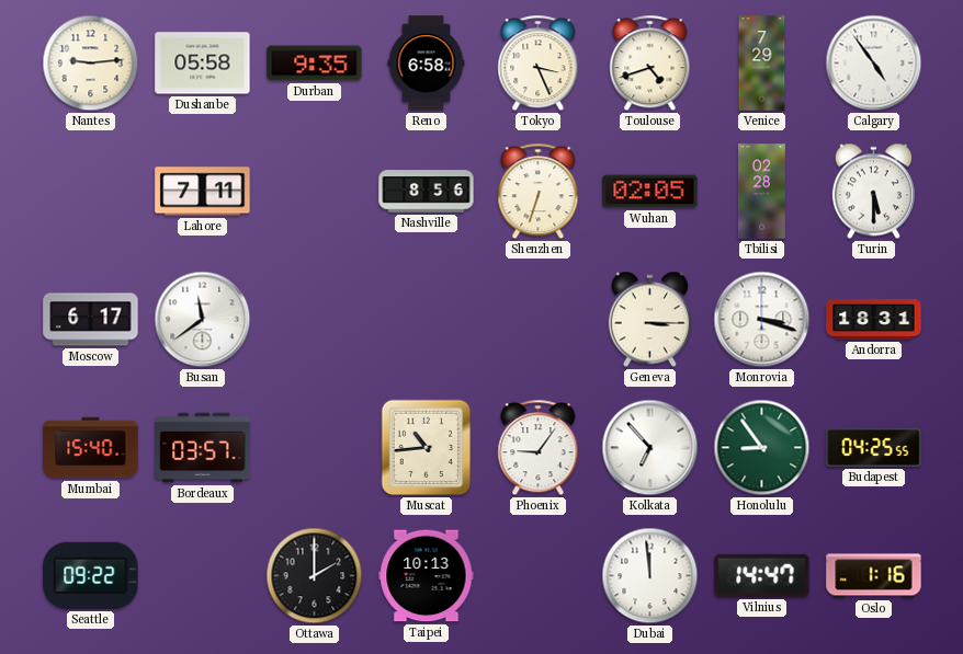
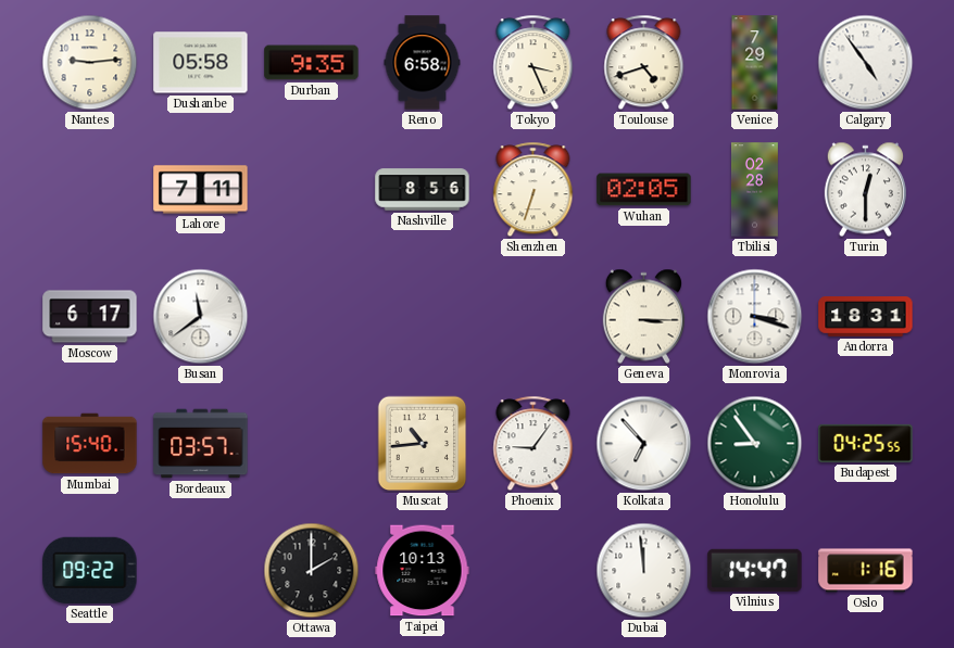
Turin: 5:30 -> 12:30
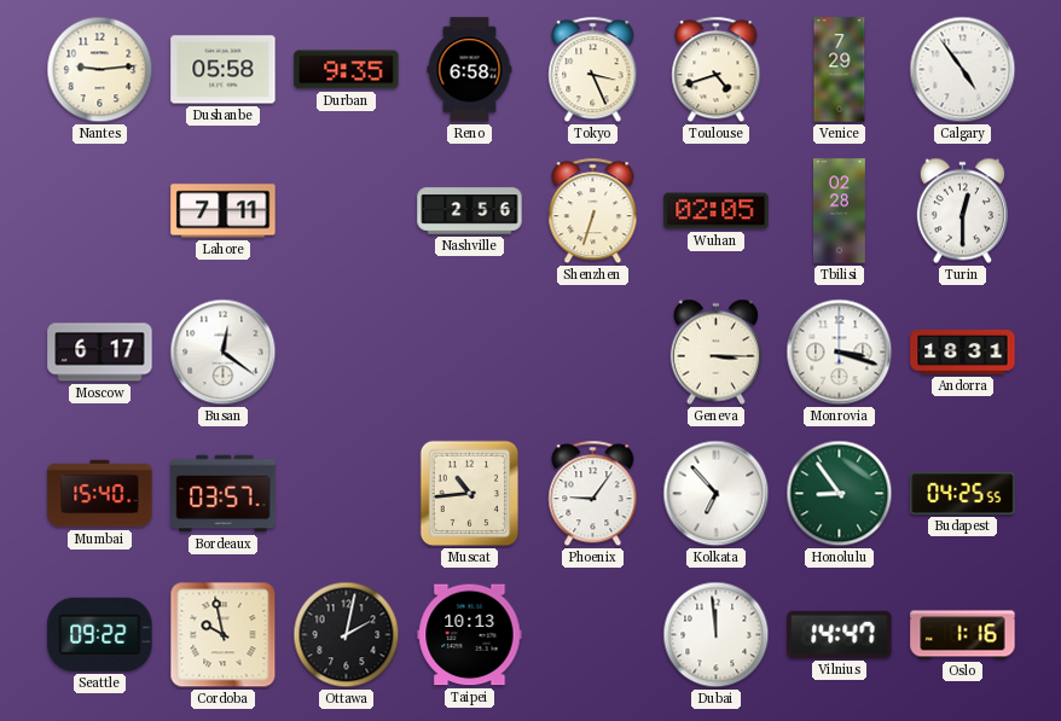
Nashville: 8:56 -> 2:56
Busan: 11:39 -> 12:21
Cordoba: none -> 9:58
Ottawa: 2:00 -> 2:02
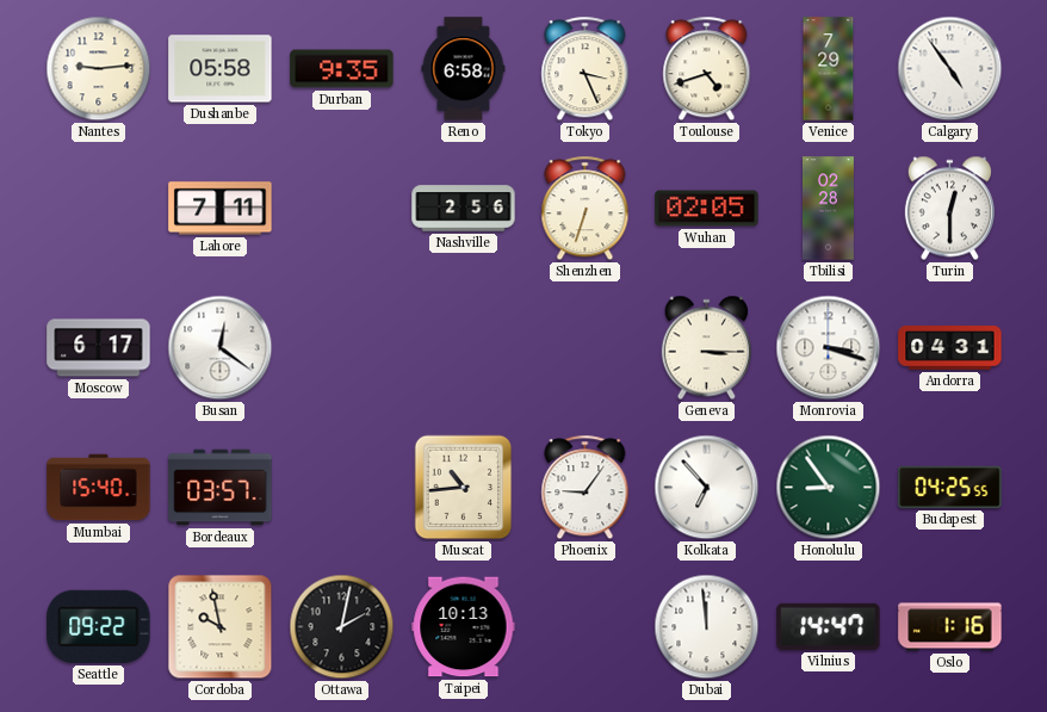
Andorra: 18:31 -> 04:31
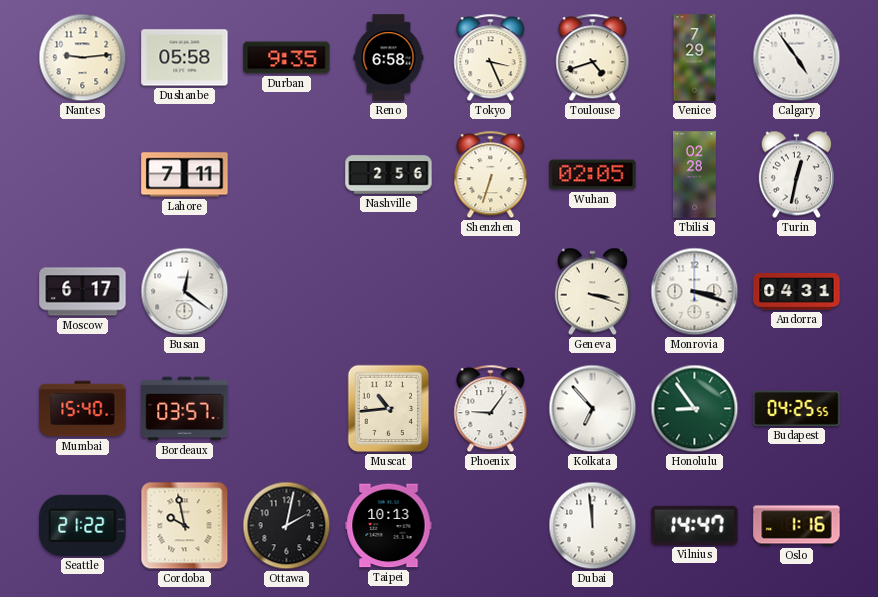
Turin: 12:30 -> 12:32
Geneva: 3:15 -> 3:18
Seattle: 09:22 -> 21:22
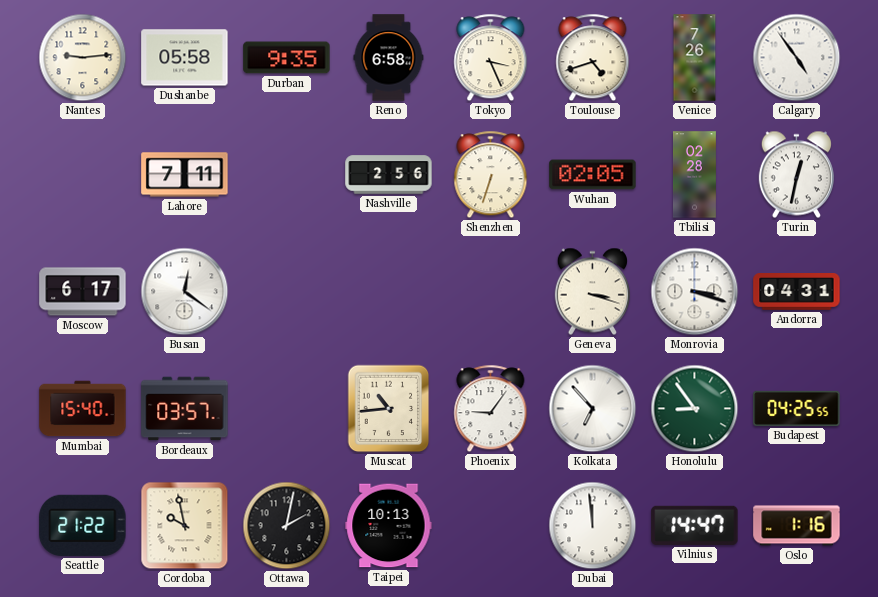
Venice: 7:29 -> 7:26
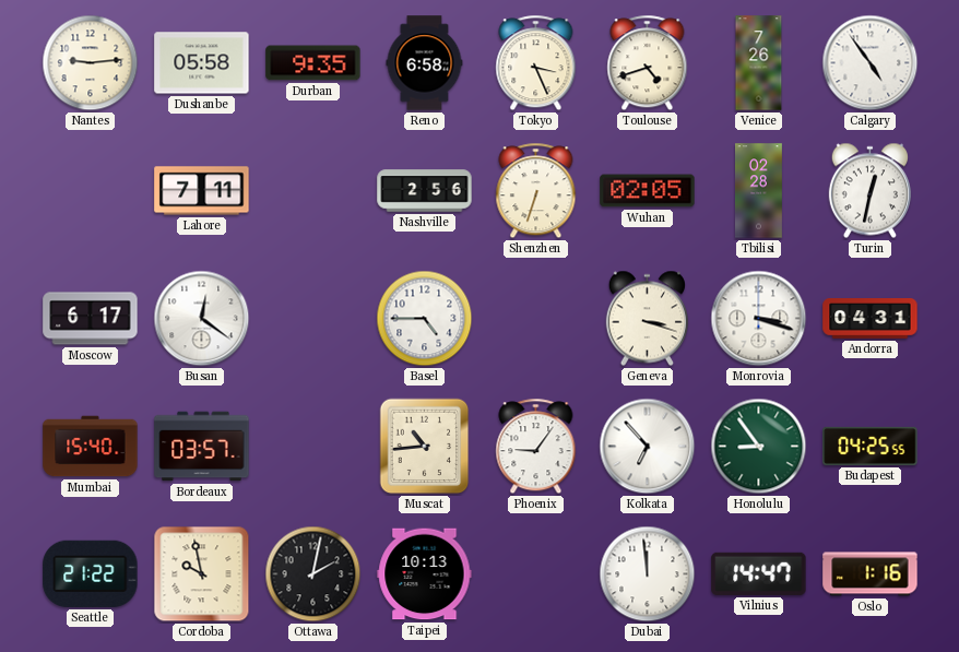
Basel: none -> 4:45
